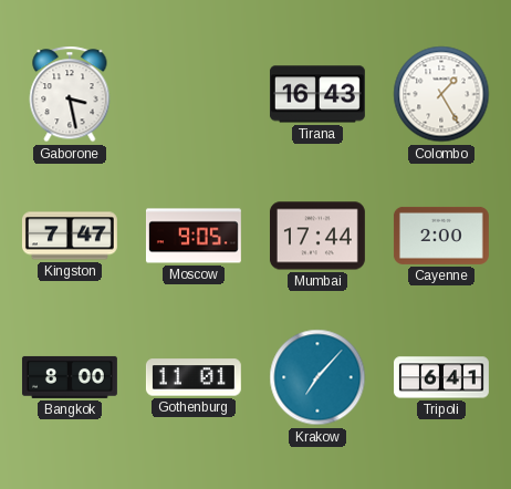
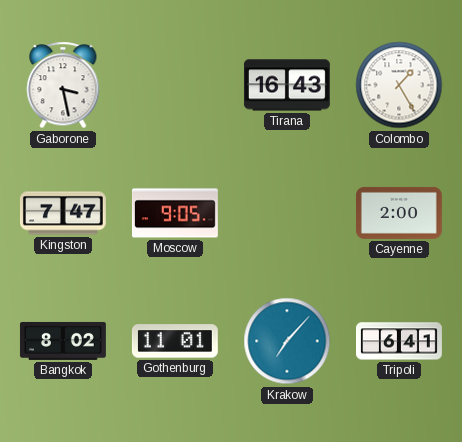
Mumbai: 17:44 -> none
Bangkok: 8:00 -> 8:02
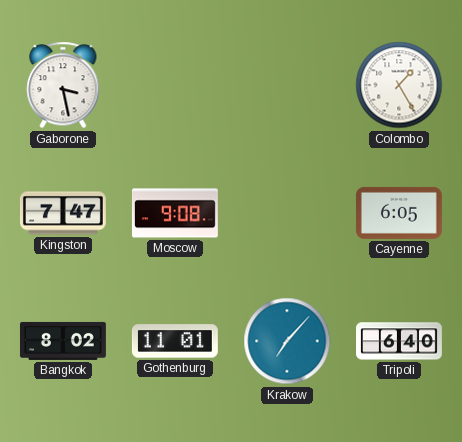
Tirana: 16:43 -> none
Moscow: 9:05 -> 9:08
Cayenne: 2:00 -> 6:05
Tripoli: 6:41 -> 6:40
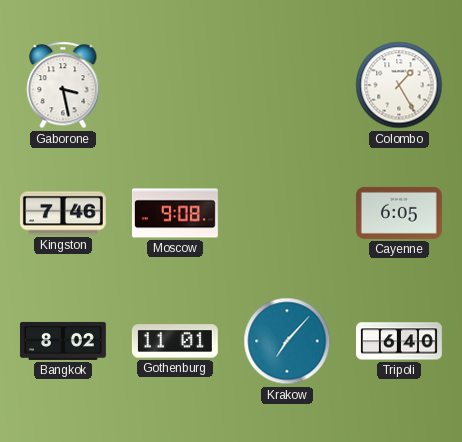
Kingston: 7:47 -> 7:46
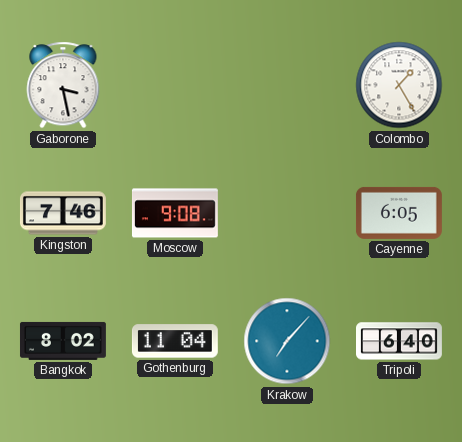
Gothenburg: 11:01 -> 11:04
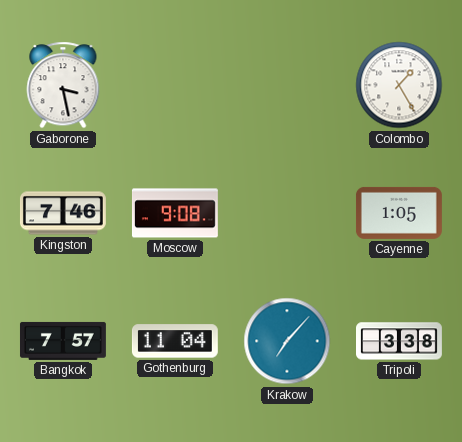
Cayenne: 6:05 -> 1:05
Bangkok: 8:02 -> 7:57
Tripoli: 6:40 -> 3:38
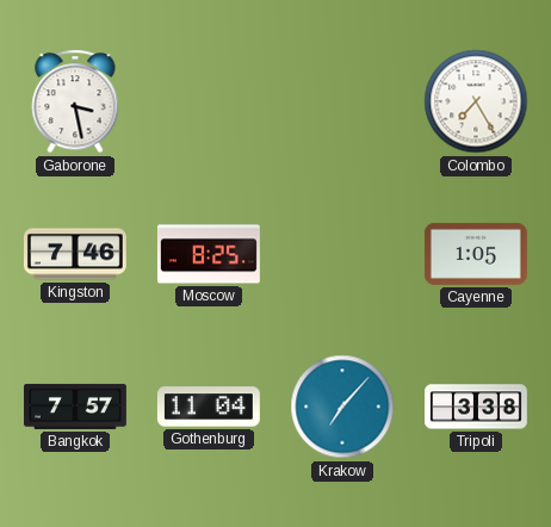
Colombo: 1:25 -> 7:25
Moscow: 9:08 -> 8:25
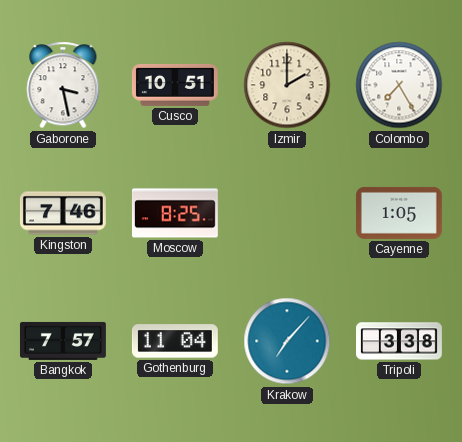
Cusco: none -> 10:51
Izmir: none -> 2:00
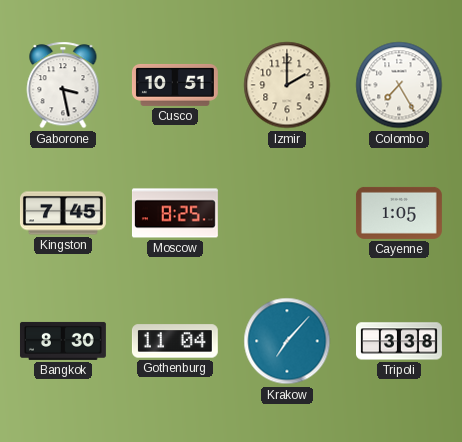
Kingston: 7:46 -> 7:45
Bangkok: 7:57 -> 8:30
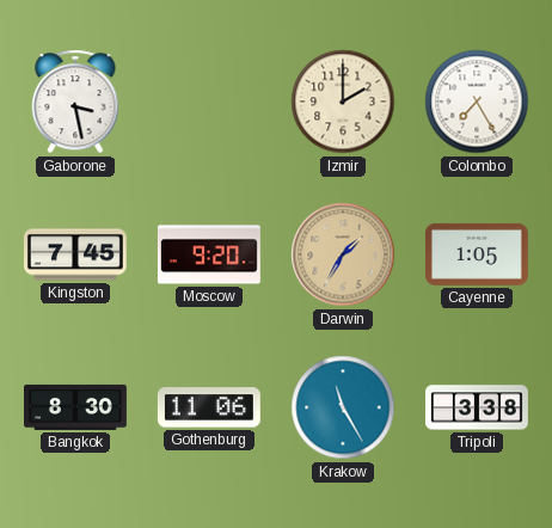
Cusco: 10:51 -> none
Moscow: 8:25 -> 9:20
Darwin: none -> 1:35
Gothenburg: 11:04 -> 11:06
Krakow: 7:07 -> 11:25
